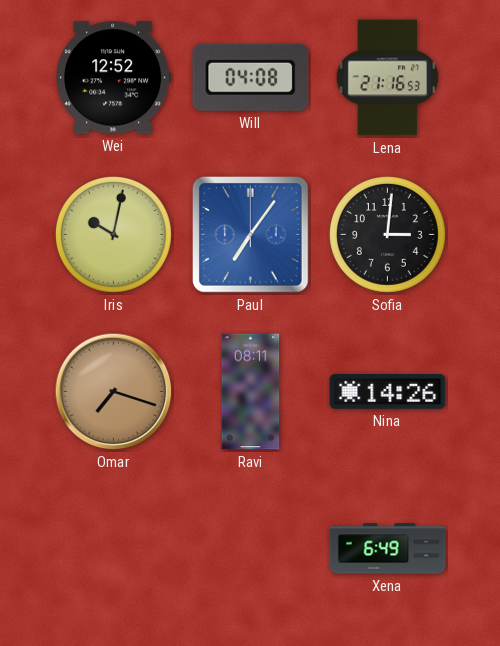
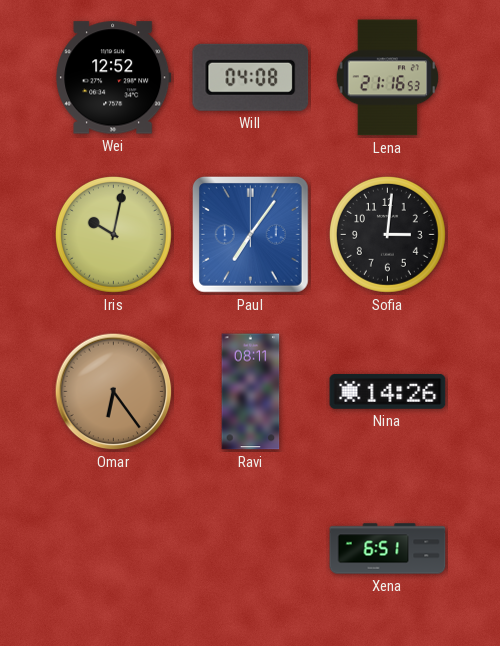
Omar: 7:18 -> 6:24
Xena: 6:49 -> 6:51
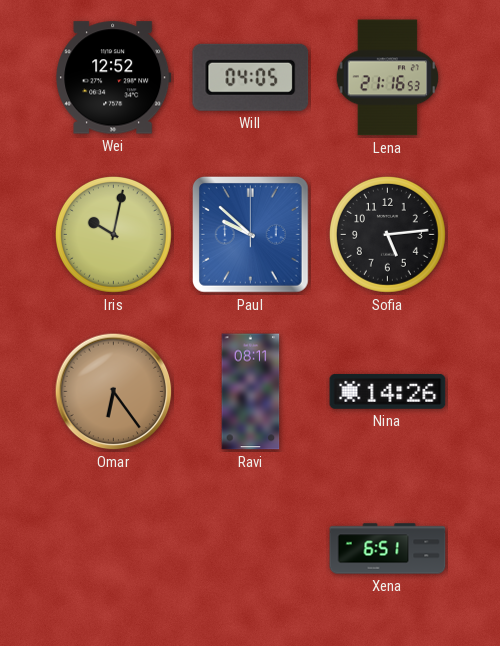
Will: 04:08 -> 04:05
Paul: 7:06 -> 9:52
Sofia: 3:01 -> 5:14
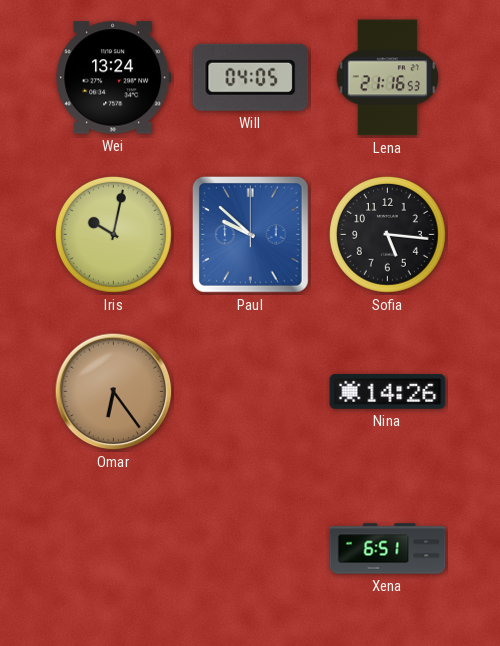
Wei: 12:52 -> 13:24
Sofia: 5:14 -> 5:16
Ravi: 08:11 -> none
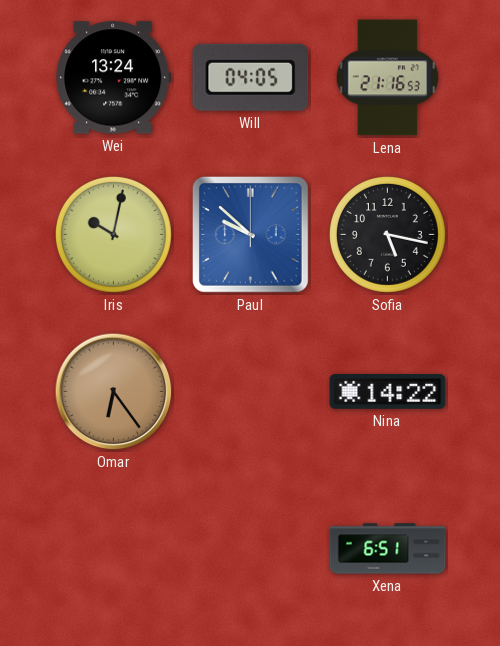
Sofia: 5:16 -> 5:17
Nina: 14:26 -> 14:22
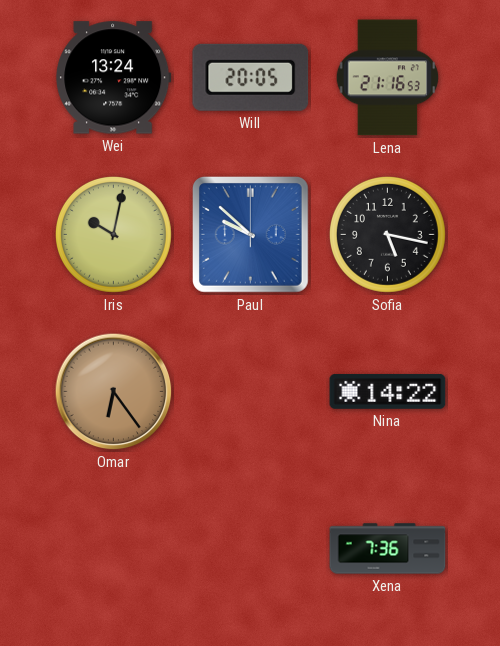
Will: 04:05 -> 20:05
Xena: 6:51 -> 7:36
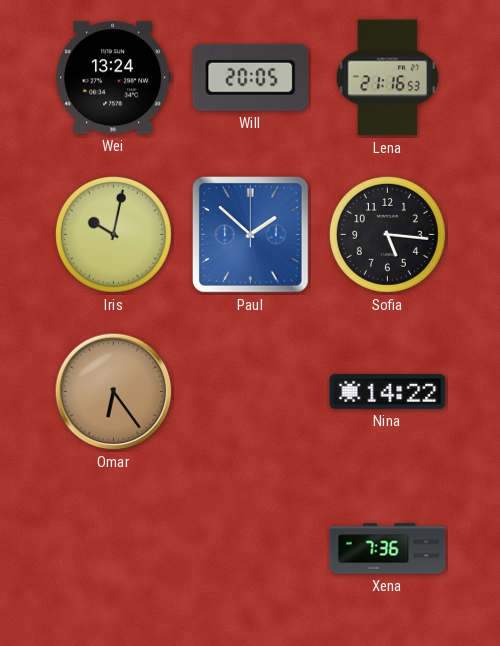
Paul: 9:52 -> 1:52
Sofia: 5:17 -> 5:16
